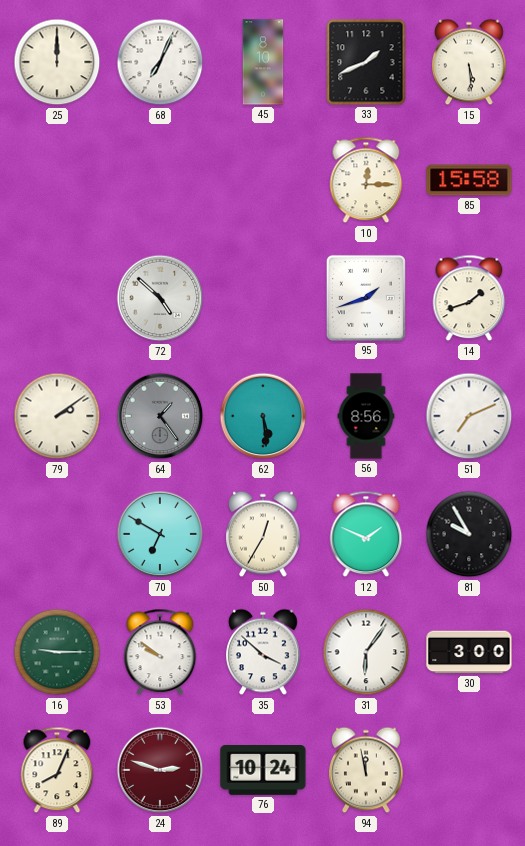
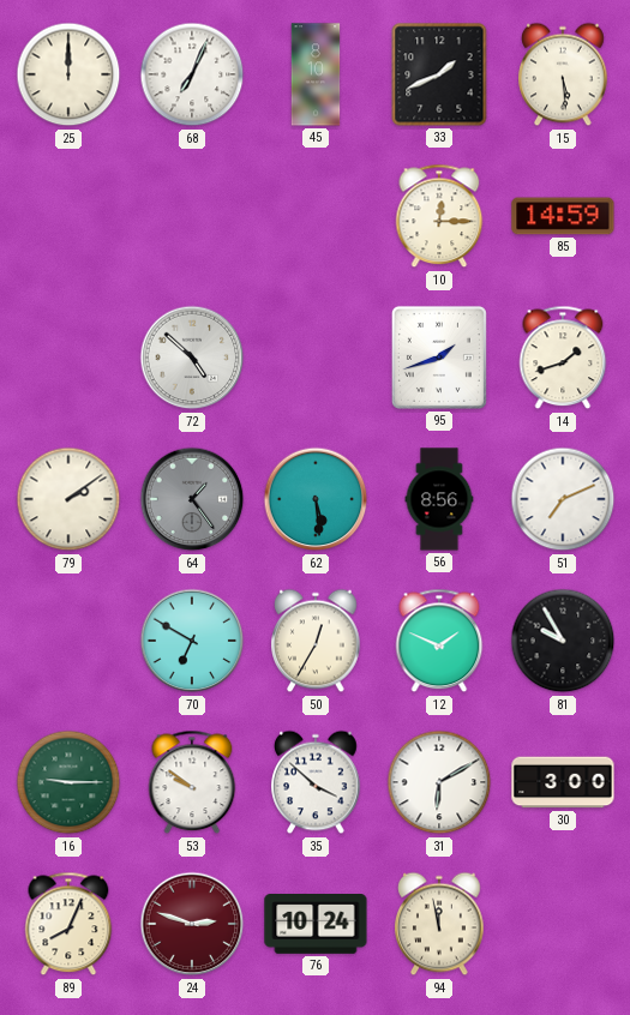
85: 15:58 -> 14:59
31: 6:06 -> 6:10
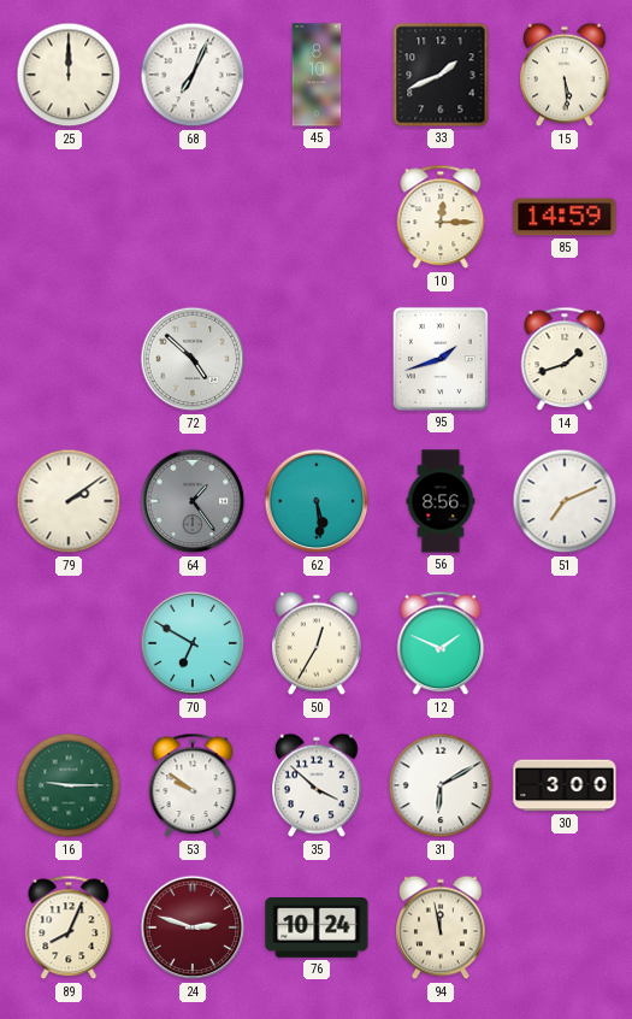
81: 9:55 -> none
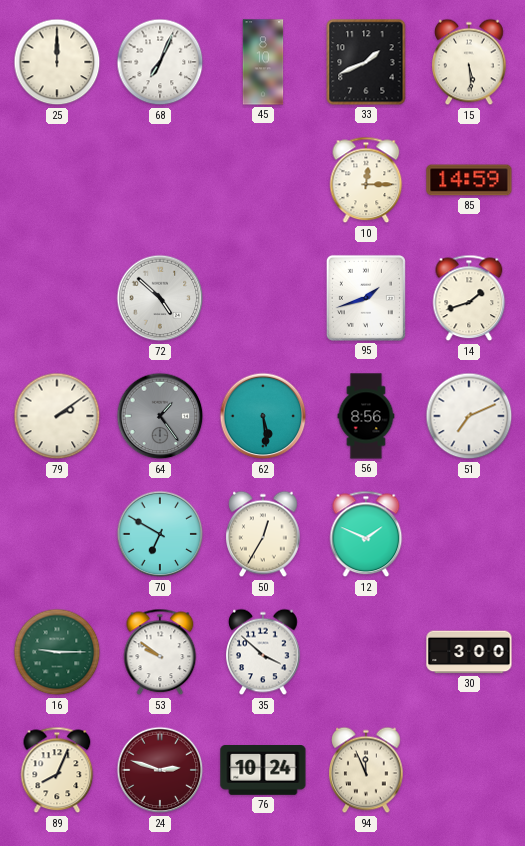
31: 6:10 -> none
94: 11:58 -> 11:56
